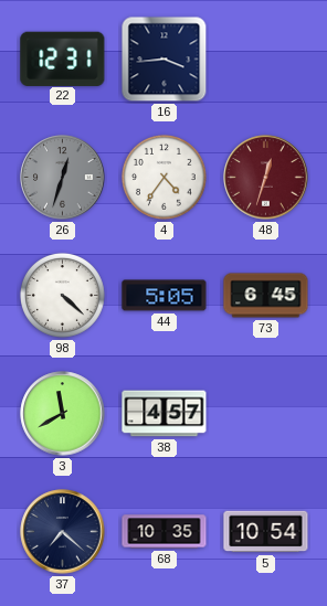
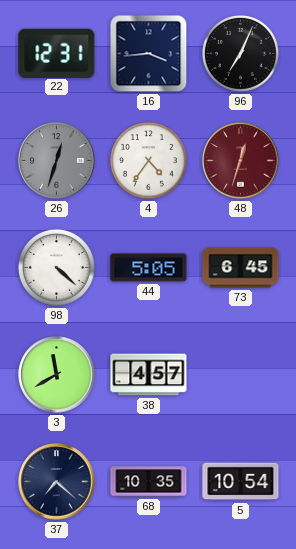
96: none -> 7:04
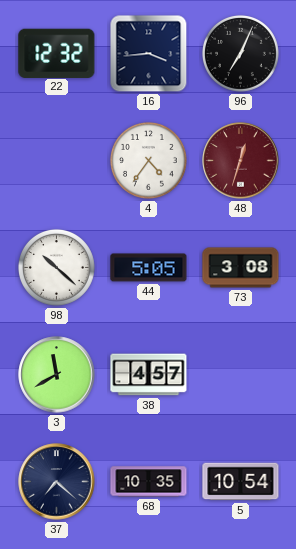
22: 12:31 -> 12:32
26: 12:33 -> none
98: 4:22 -> 10:22
73: 6:45 -> 3:08
